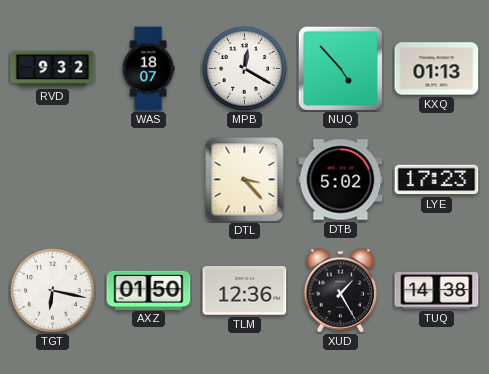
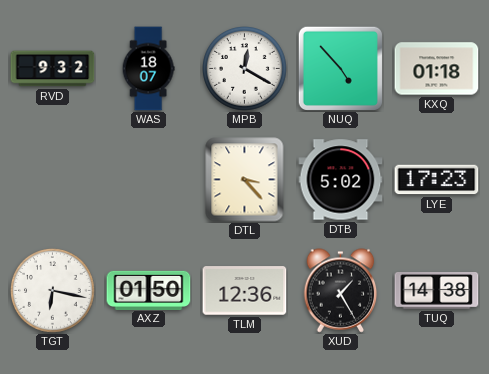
KXQ: 01:13 -> 01:18
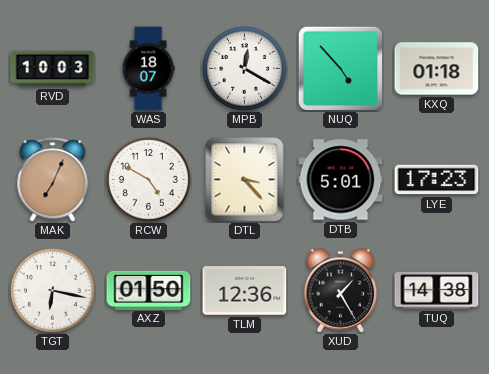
RVD: 9:32 -> 10:03
MAK: none -> 7:04
RCW: none -> 4:50
DTB: 5:02 -> 5:01
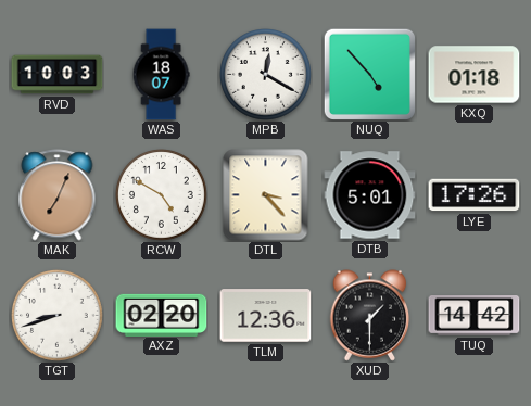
LYE: 17:23 -> 17:26
TGT: 6:17 -> 8:42
AXZ: 01:50 -> 02:20
XUD: 1:25 -> 1:30
TUQ: 14:38 -> 14:42
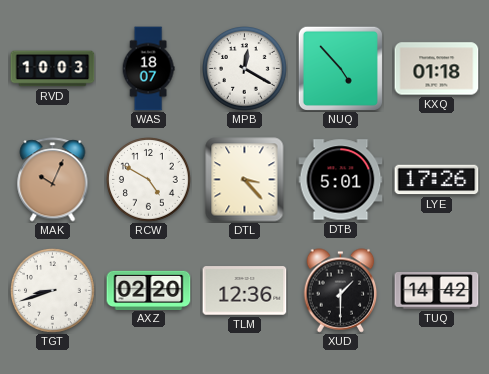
MAK: 7:04 -> 10:04
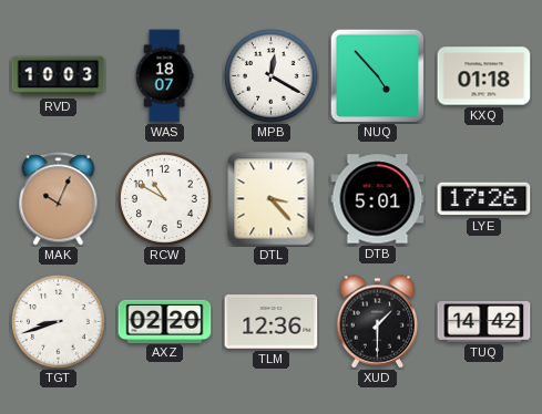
RCW: 4:50 -> 10:50
